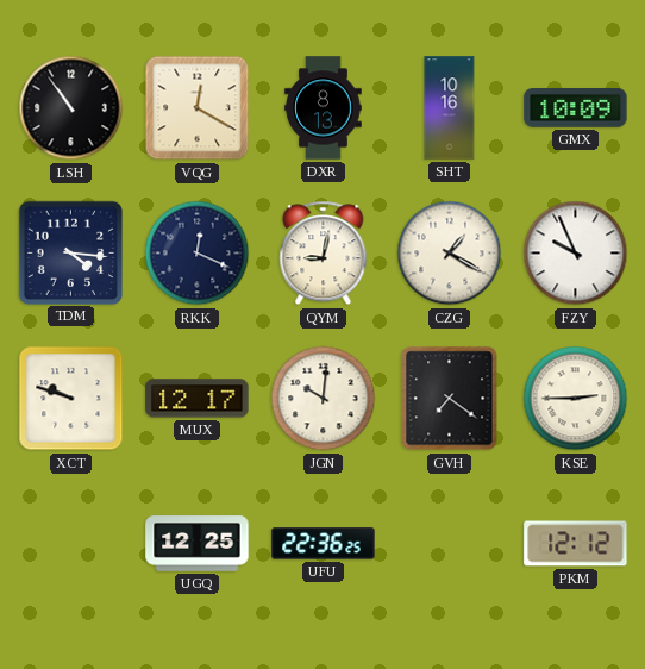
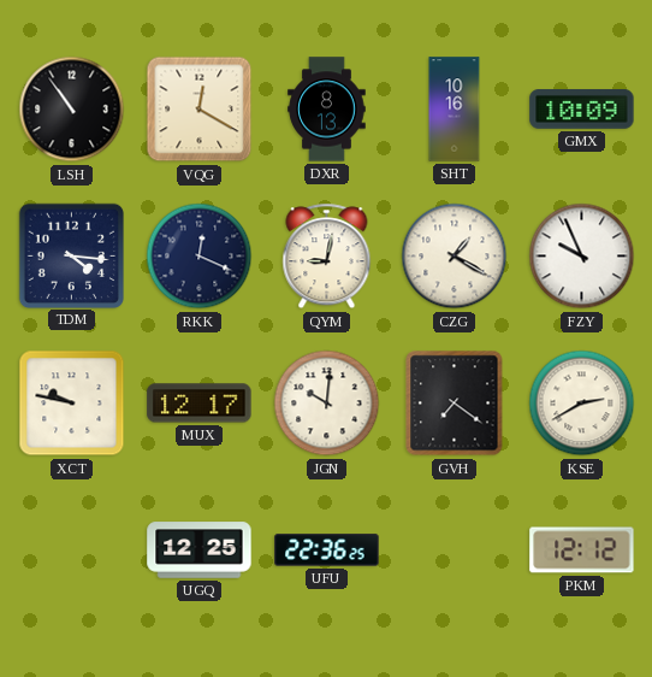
XCT: 9:48 -> 9:47
KSE: 2:45 -> 2:40
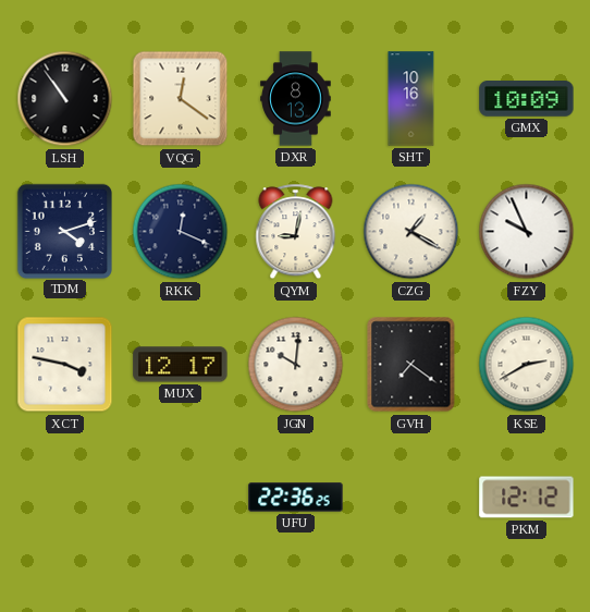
VQG: 12:20 -> 12:21
TDM: 4:16 -> 4:12
XCT: 9:47 -> 3:47
UGQ: 12:25 -> none
